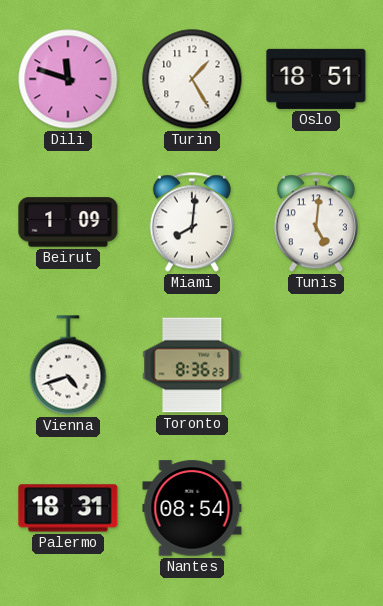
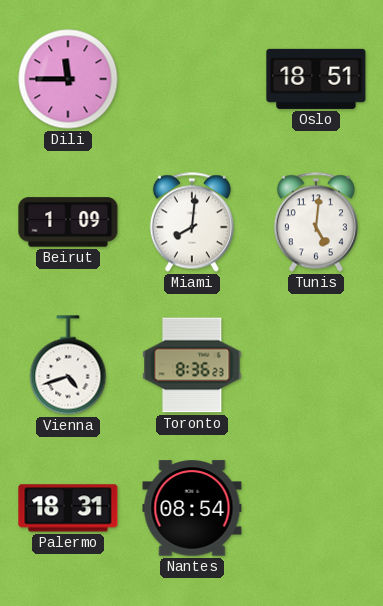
Dili: 11:48 -> 11:45
Turin: 1:25 -> none
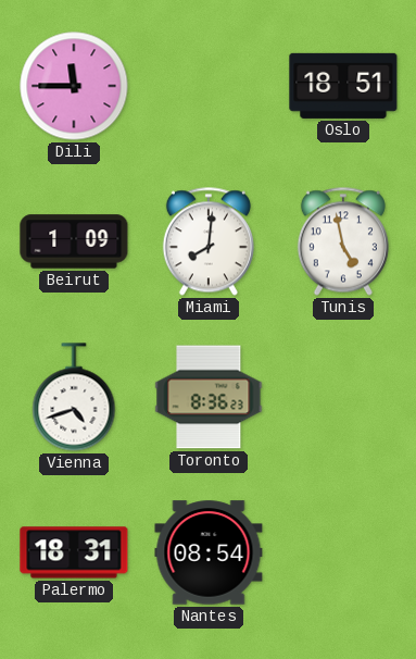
Tunis: 5:01 -> 4:58
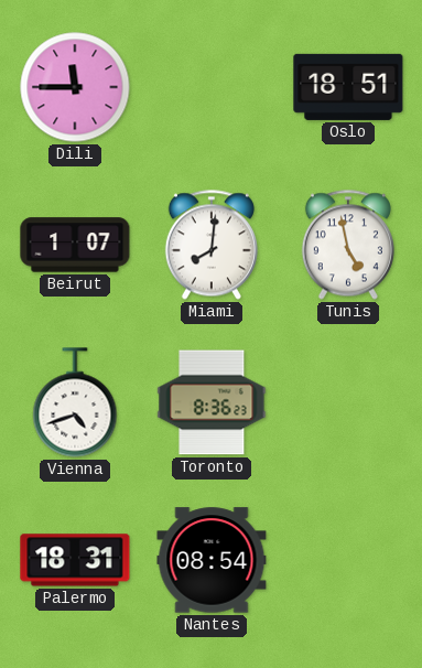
Beirut: 1:09 -> 1:07
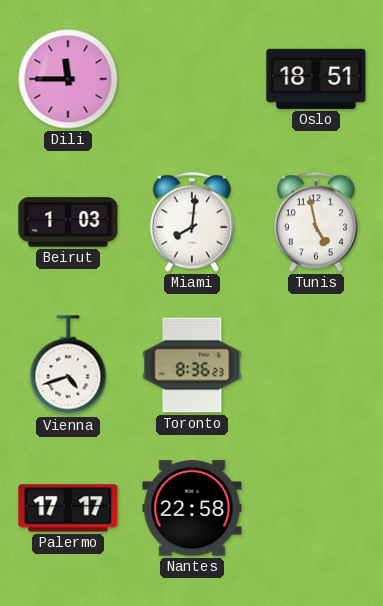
Beirut: 1:07 -> 1:03
Palermo: 18:31 -> 17:17
Nantes: 08:54 -> 22:58
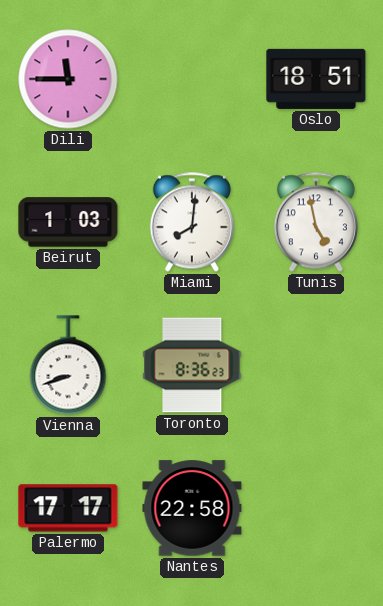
Vienna: 4:42 -> 8:42
